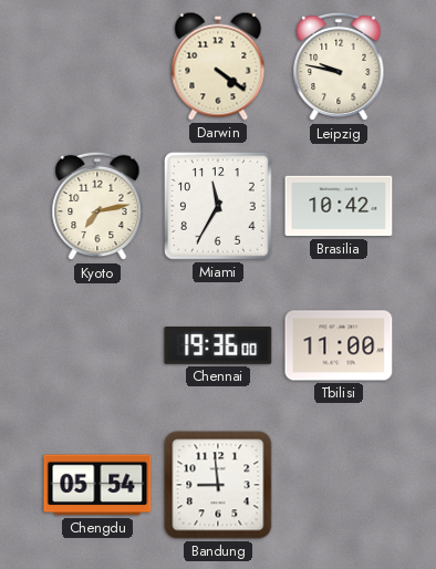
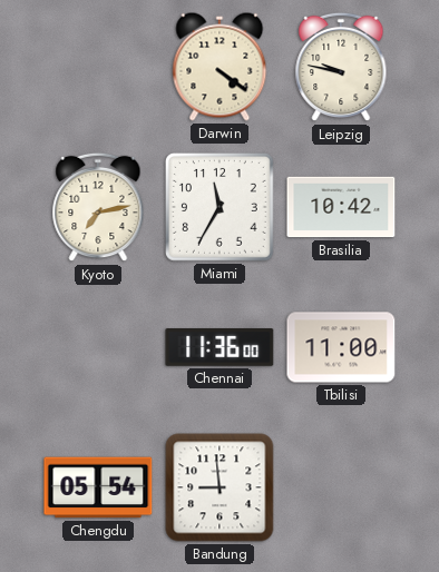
Chennai: 19:36 -> 11:36
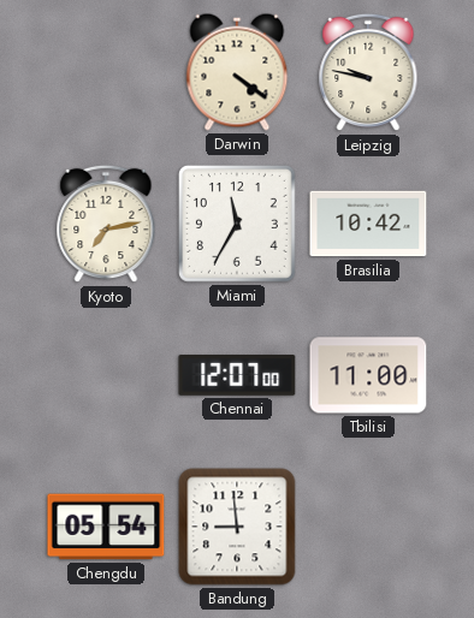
Chennai: 11:36 -> 12:07
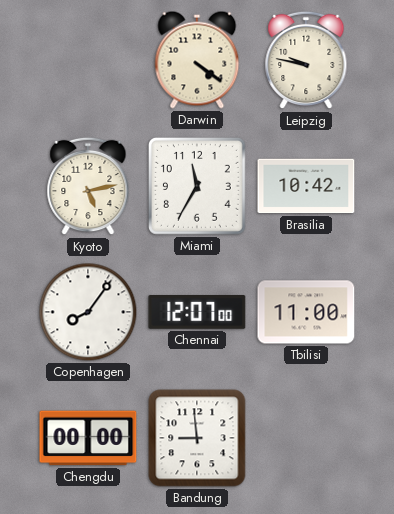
Kyoto: 7:13 -> 5:13
Copenhagen: none -> 8:06
Chengdu: 05:54 -> 00:00
